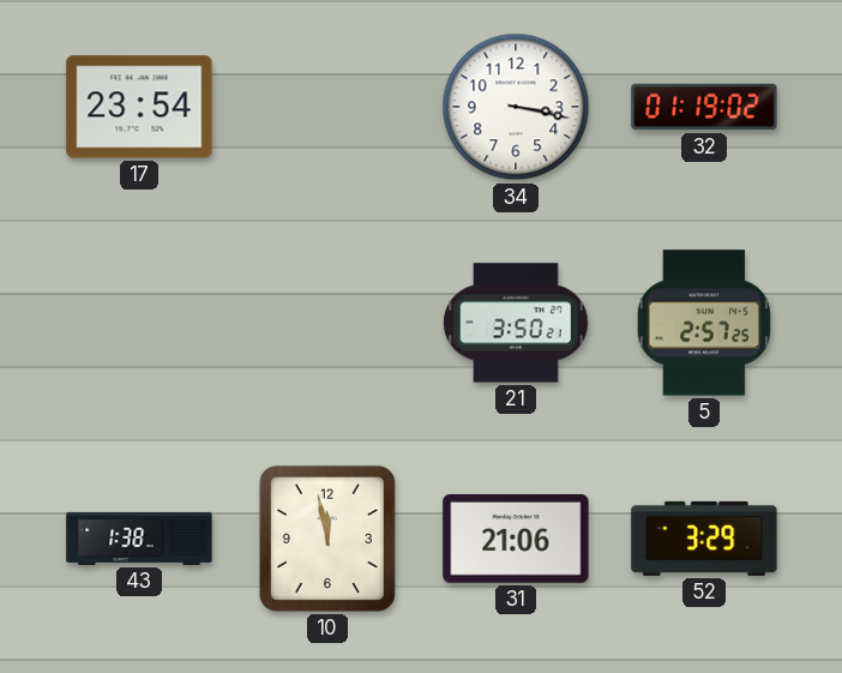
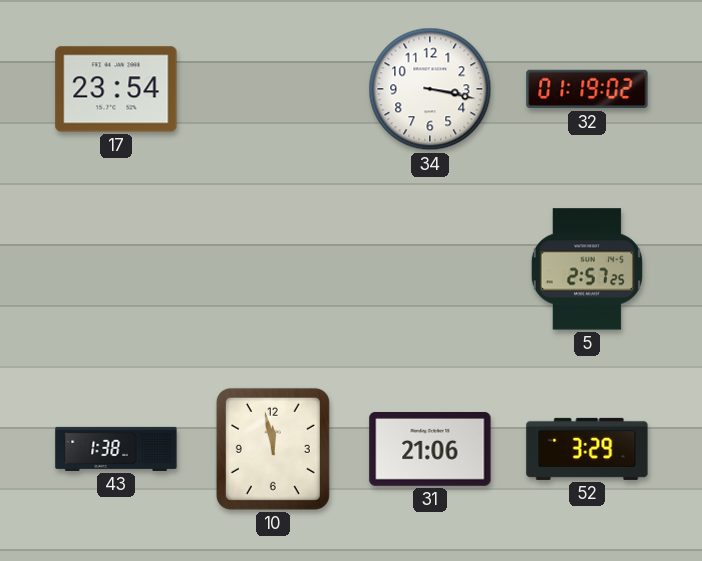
21: 3:50 -> none
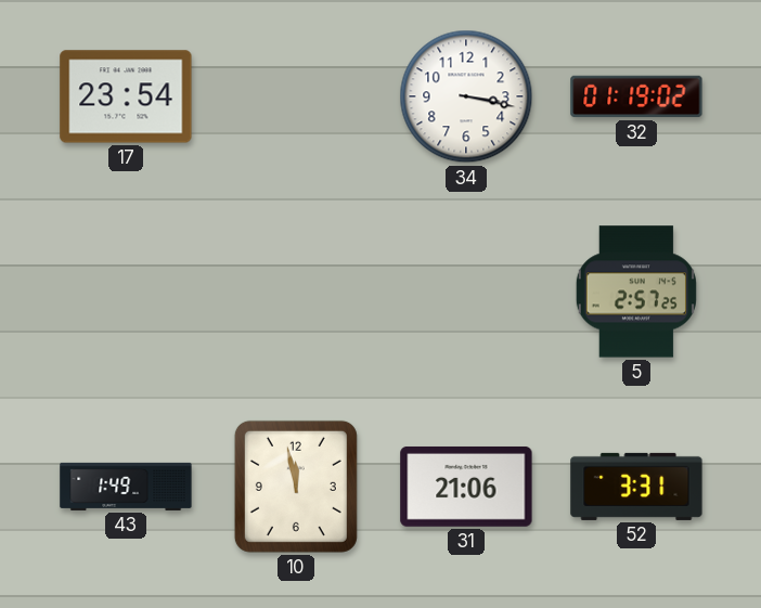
43: 1:38 -> 1:49
52: 3:29 -> 3:31
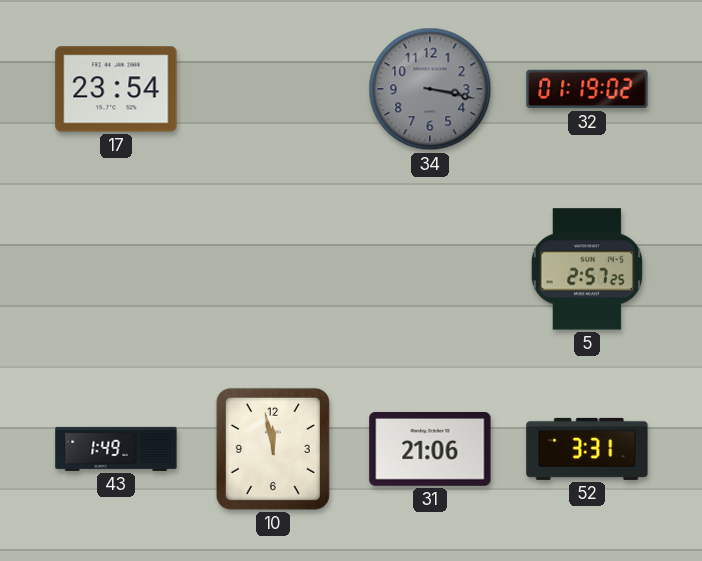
34 dial: white -> grey
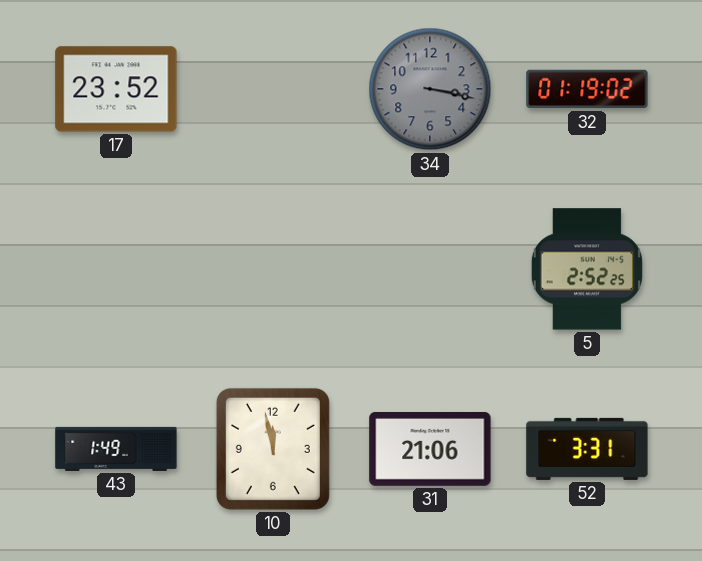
17: 23:54 -> 23:52
5: 2:57 -> 2:52
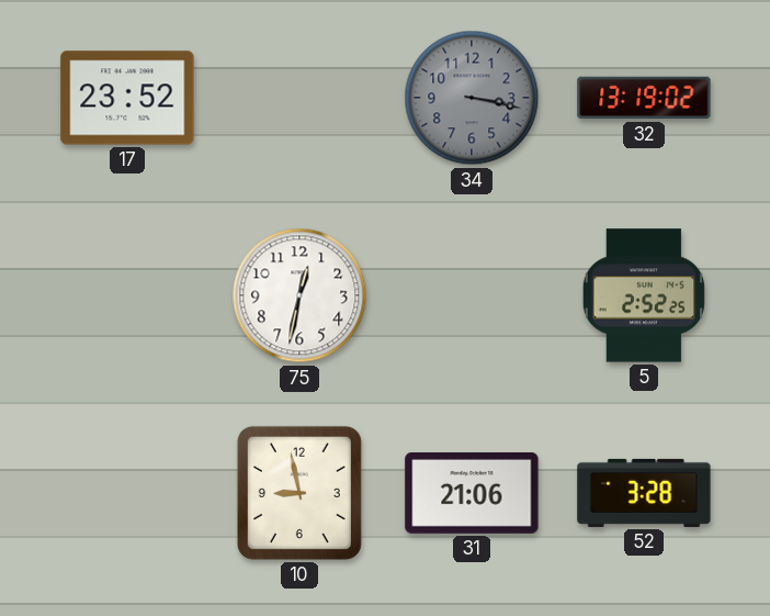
32: 01:19 -> 13:19
75: none -> 12:32
43: 1:49 -> none
10: 11:58 -> 8:58
52: 3:31 -> 3:28
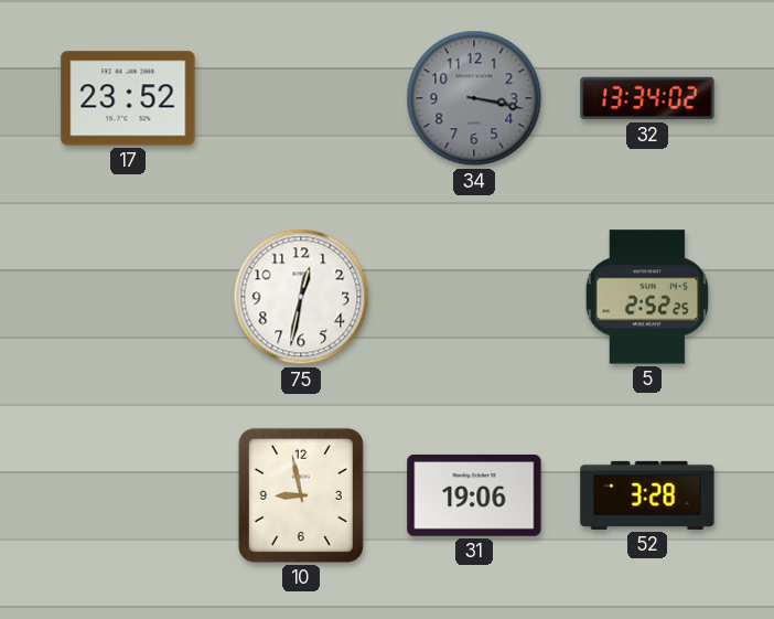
32: 13:19 -> 13:34
31: 21:06 -> 19:06
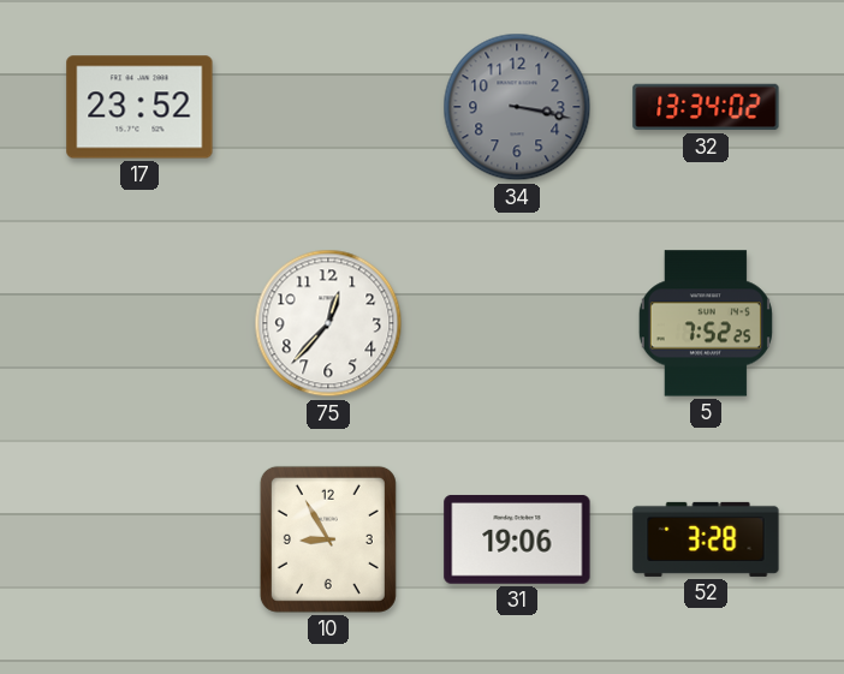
75: 12:32 -> 12:37
5: 2:52 -> 7:52
10: 8:58 -> 8:55
